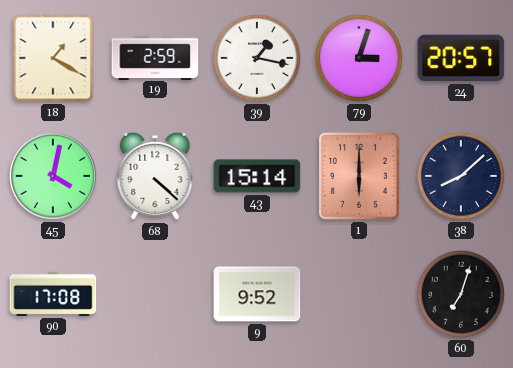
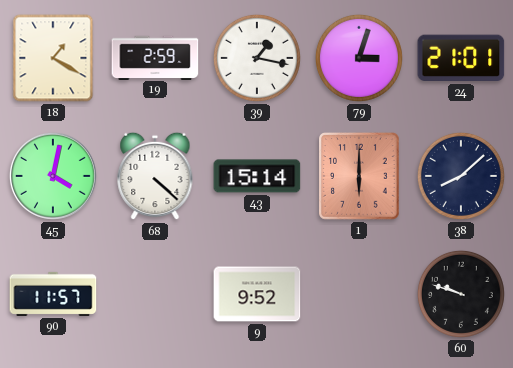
24: 20:57 -> 21:01
90: 17:08 -> 11:57
60: 7:03 -> 9:48
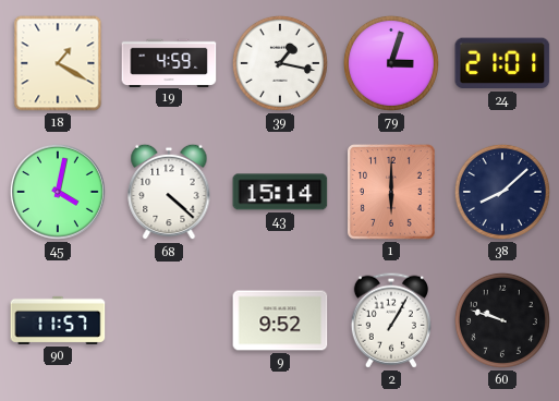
19: 2:59 -> 4:59
2: none -> 1:05
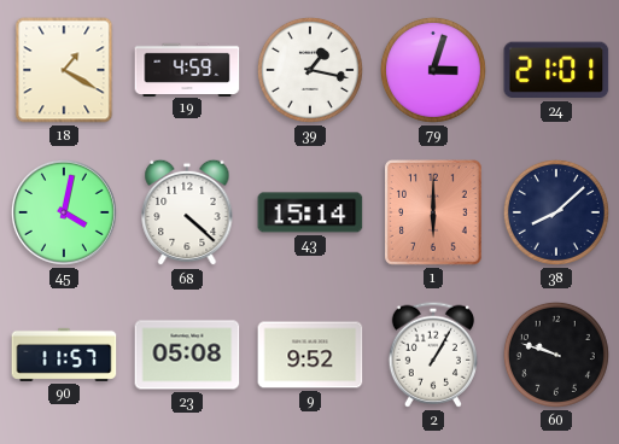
23: none -> 05:08
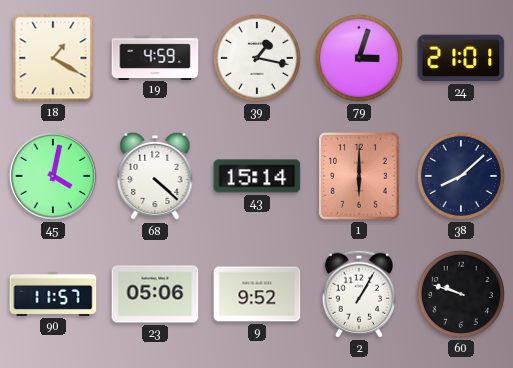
23: 05:08 -> 05:06
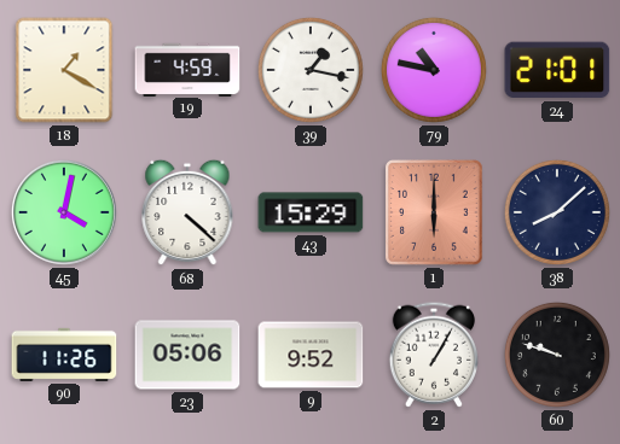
79: 3:03 -> 10:47
43: 15:14 -> 15:29
90: 11:57 -> 11:26
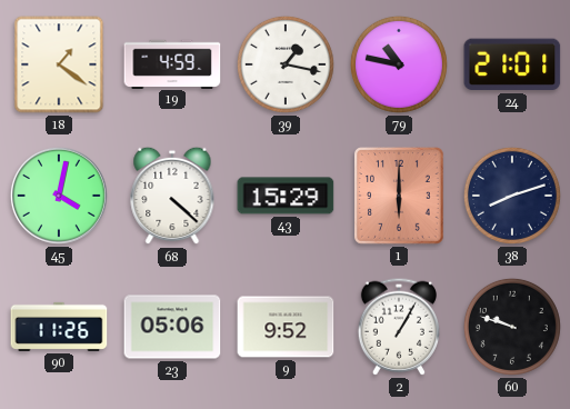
18: 1:20 -> 1:21
38: 8:08 -> 8:12
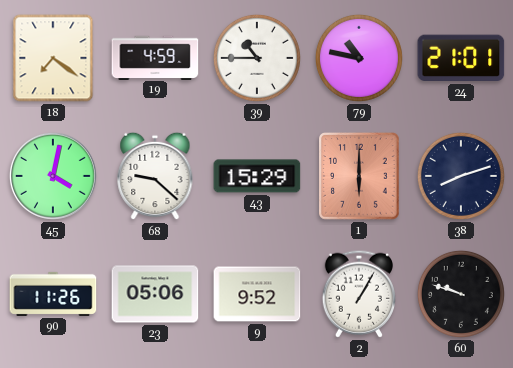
18: 1:21 -> 7:21
39: 1:17 -> 10:45
68: 4:22 -> 9:22
